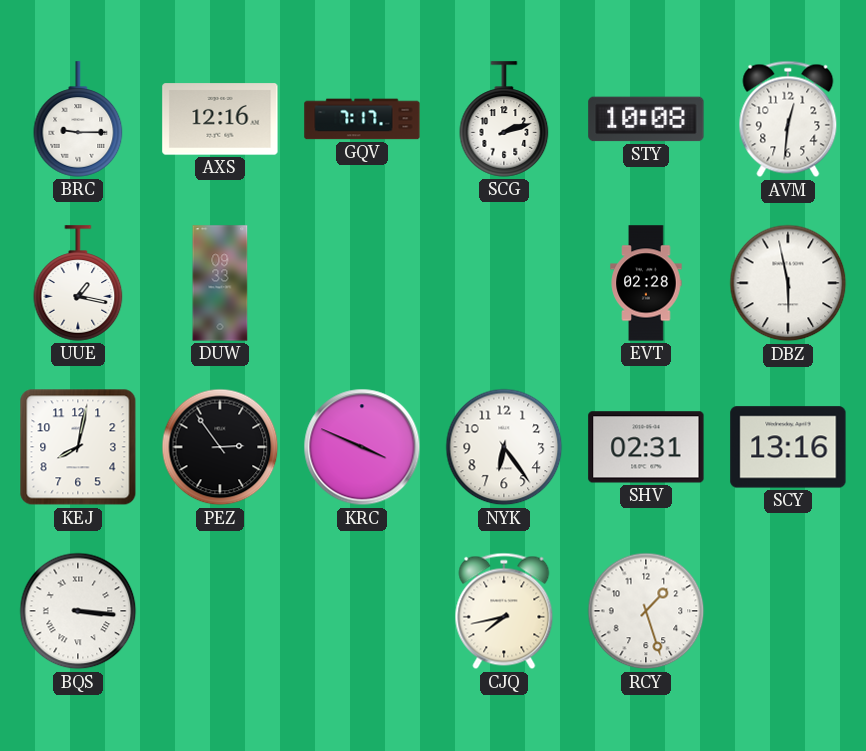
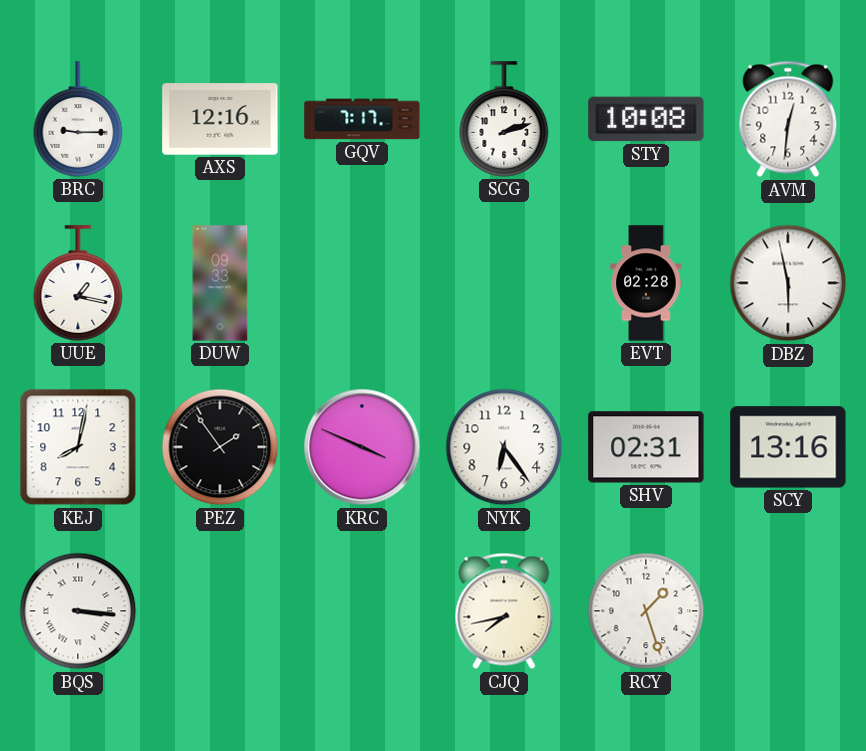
PEZ: 2:54 -> 1:54
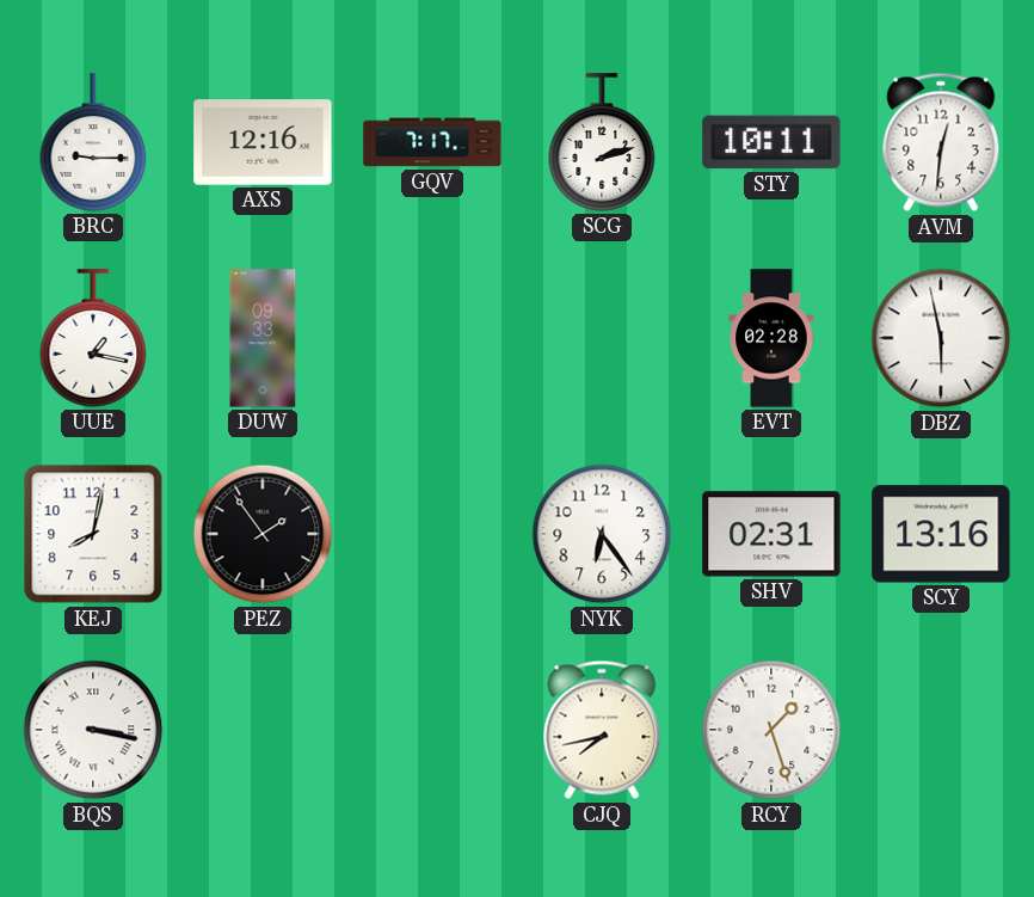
STY: 10:08 -> 10:11
KRC: 3:49 -> none
BQS: 3:16 -> 3:17
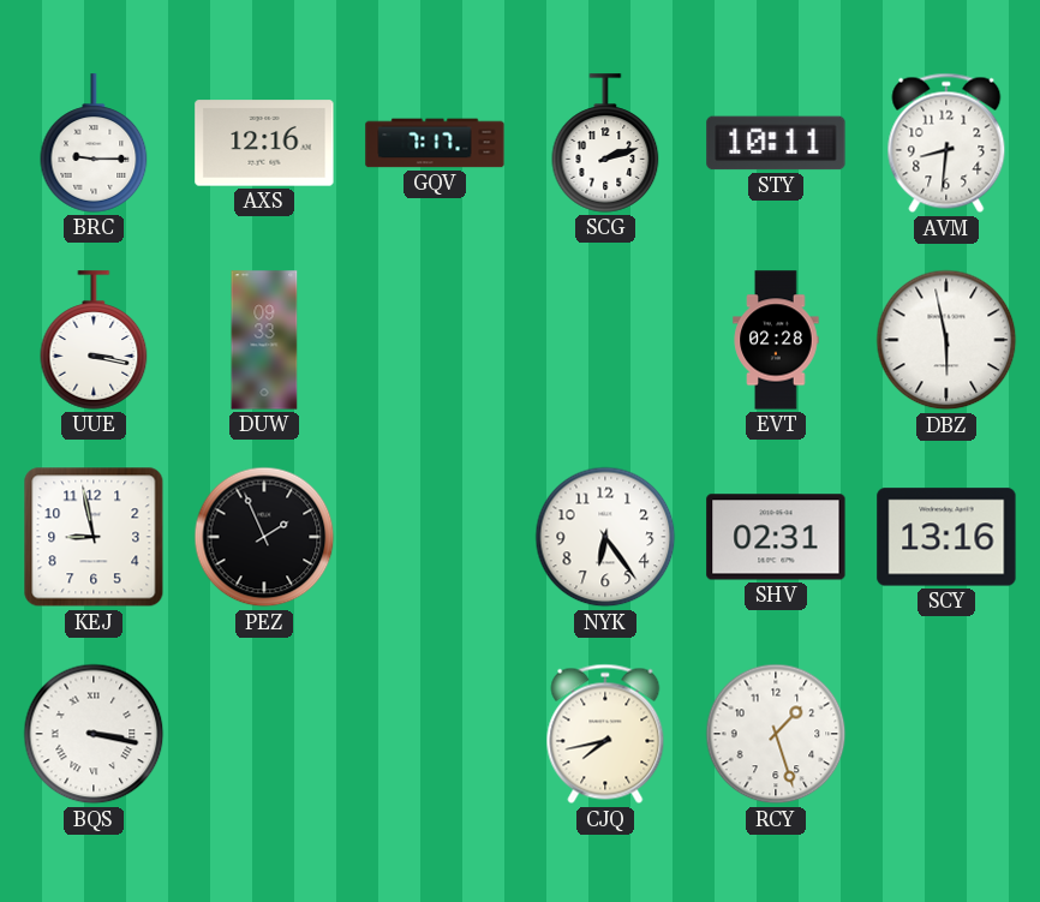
AVM: 12:31 -> 8:31
UUE: 1:17 -> 3:17
KEJ: 8:02 -> 8:58
PEZ: 1:54 -> 1:56
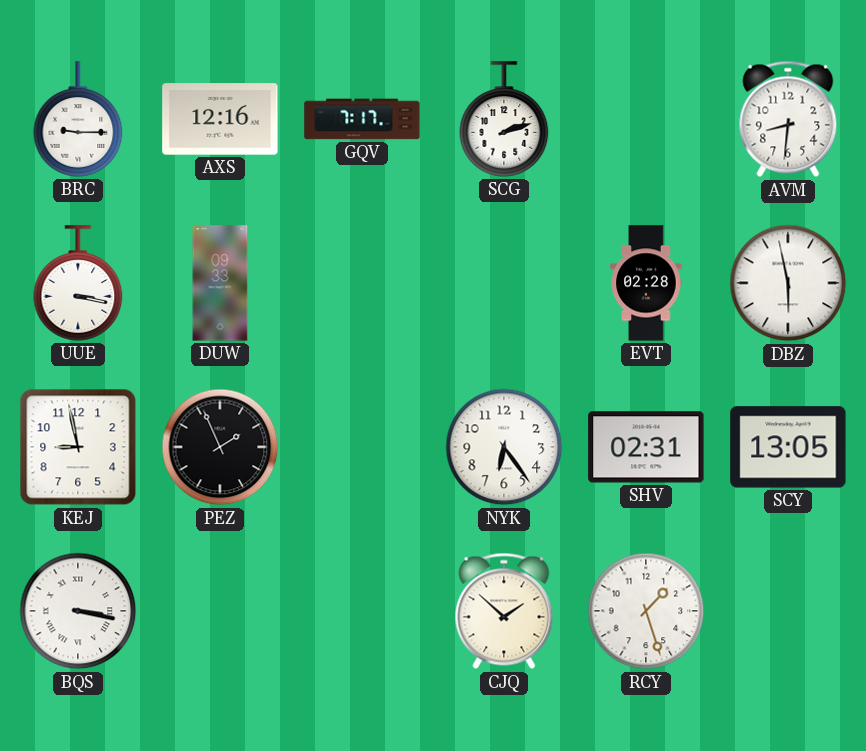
STY: 10:11 -> none
SCY: 13:16 -> 13:05
CJQ: 7:43 -> 1:52
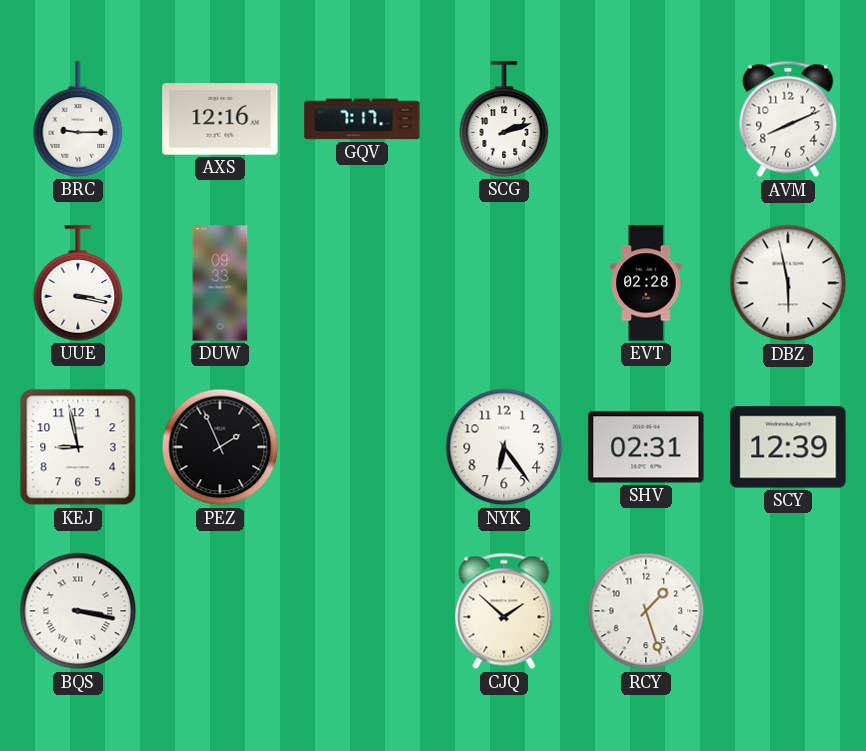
AVM: 8:31 -> 8:11
SCY: 13:05 -> 12:39
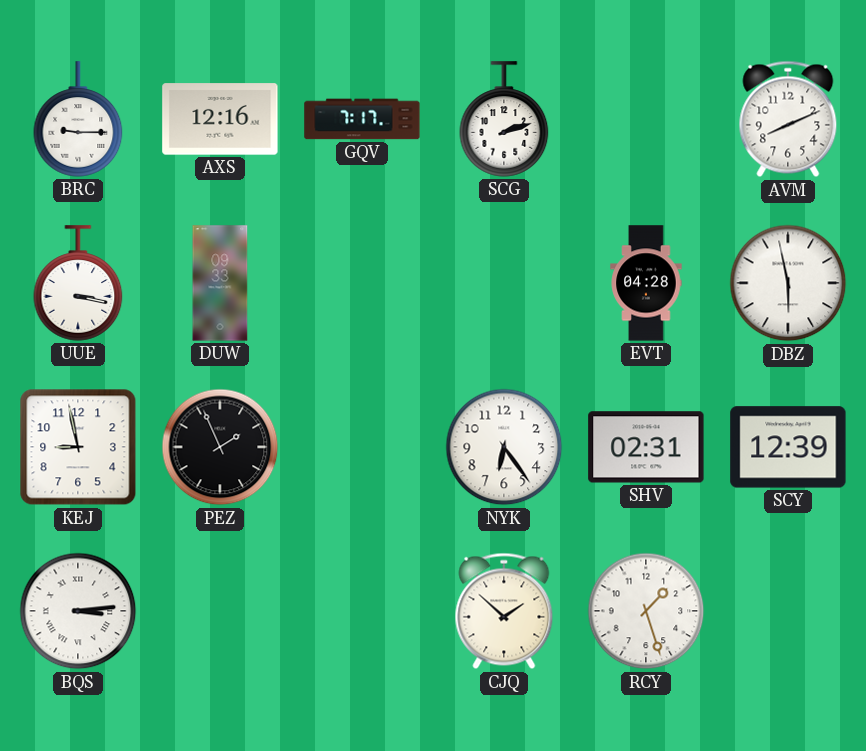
EVT: 02:28 -> 04:28
BQS: 3:17 -> 3:14
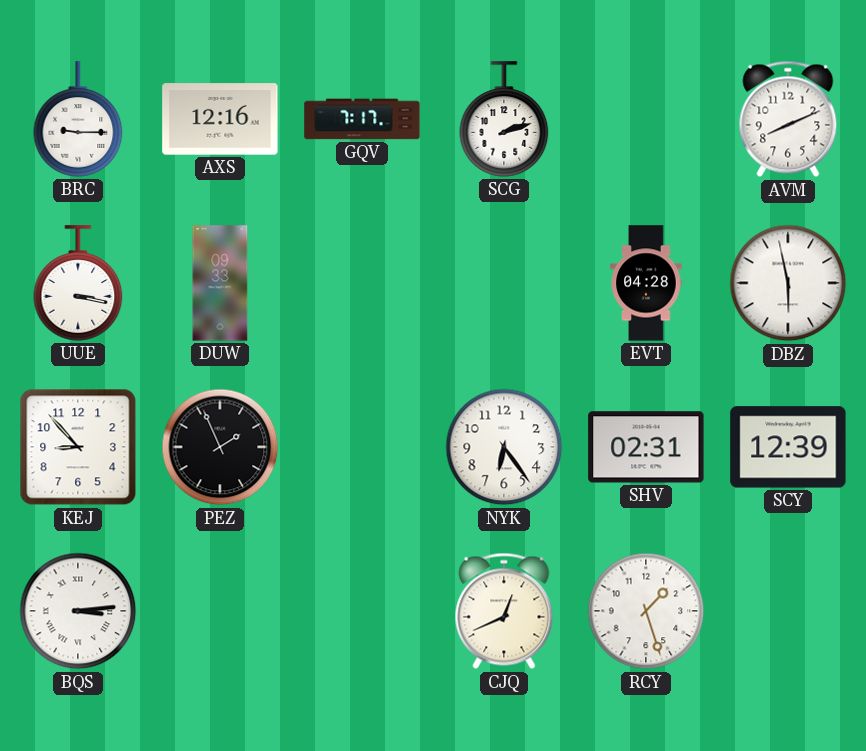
KEJ: 8:58 -> 8:53
CJQ: 1:52 -> 12:41
